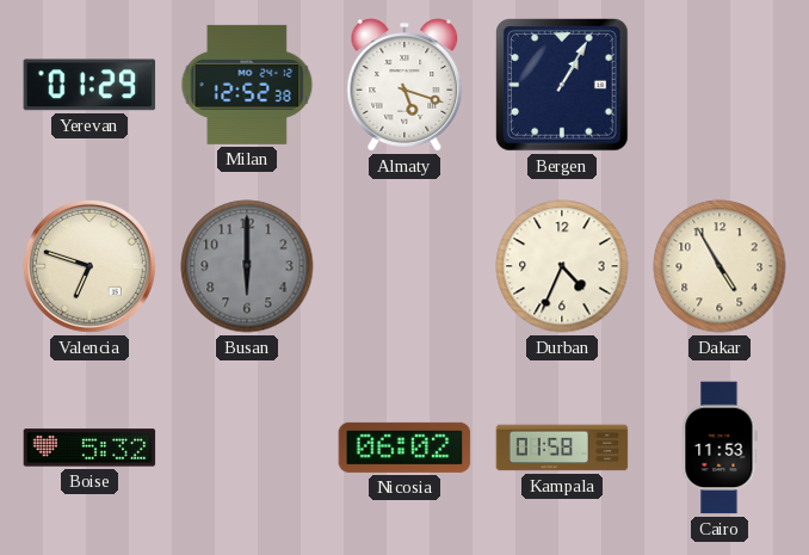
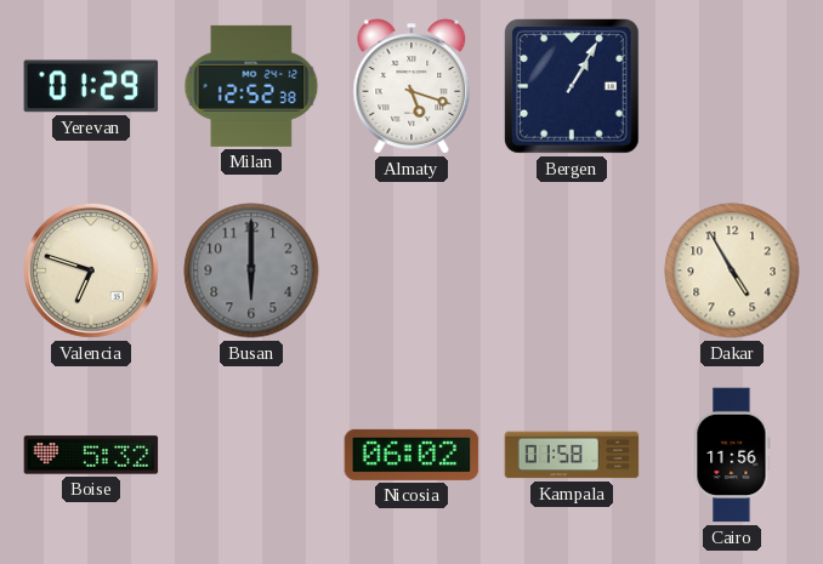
Durban: 4:34 -> none
Cairo: 11:53 -> 11:56
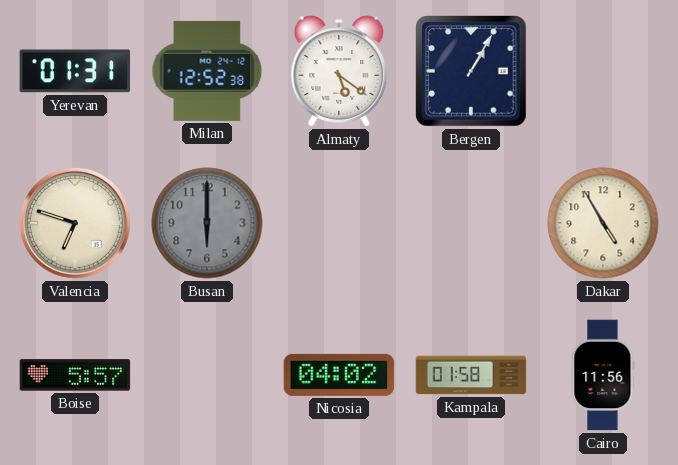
Yerevan: 01:29 -> 01:31
Almaty: 5:18 -> 5:21
Boise: 5:32 -> 5:57
Nicosia: 06:02 -> 04:02
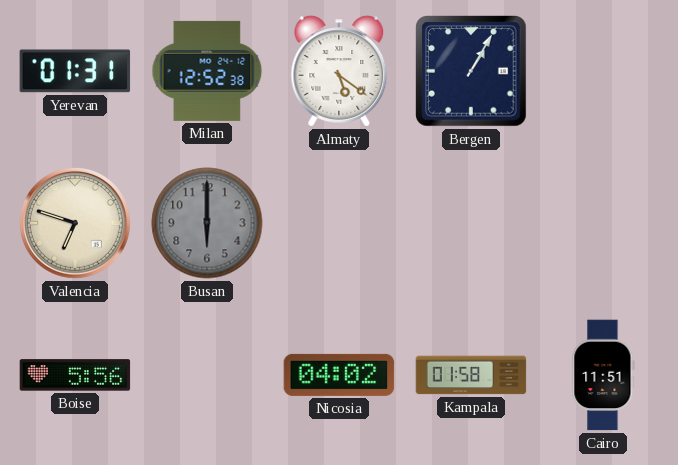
Dakar: 4:55 -> none
Boise: 5:57 -> 5:56
Cairo: 11:56 -> 11:51
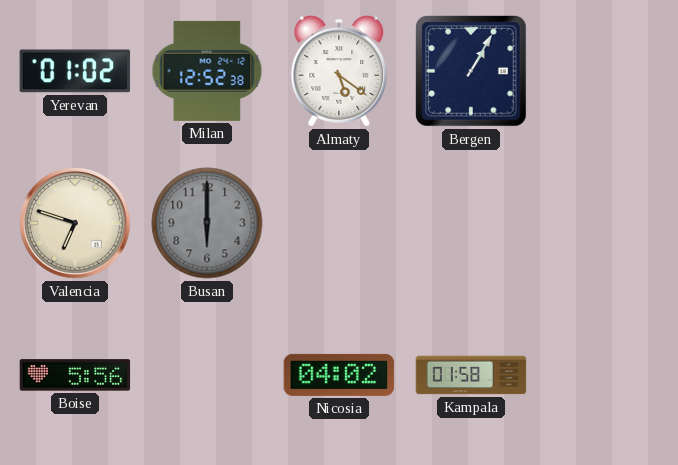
Yerevan: 01:31 -> 01:02
Cairo: 11:51 -> none
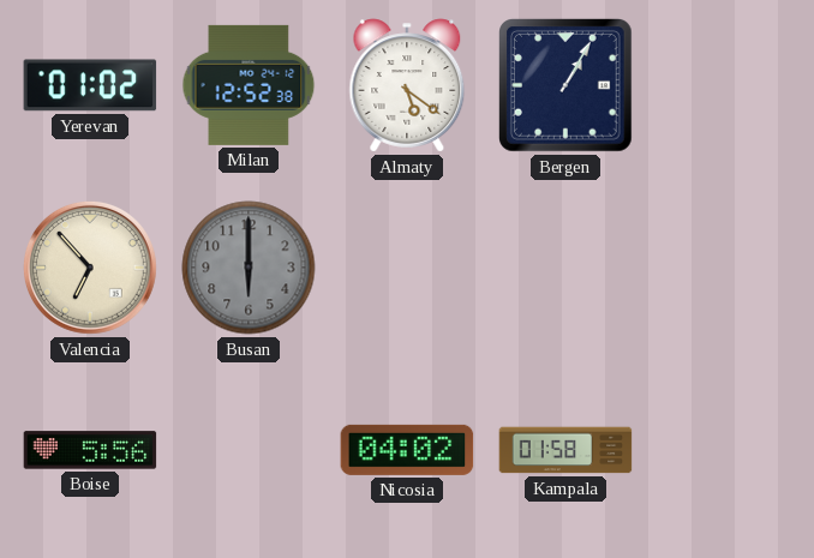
Valencia: 6:48 -> 6:53
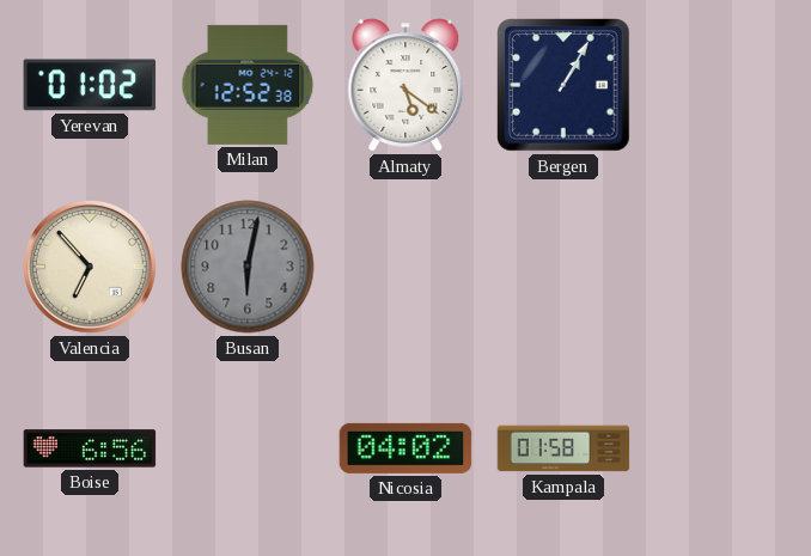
Busan: 6:00 -> 6:02
Boise: 5:56 -> 6:56
